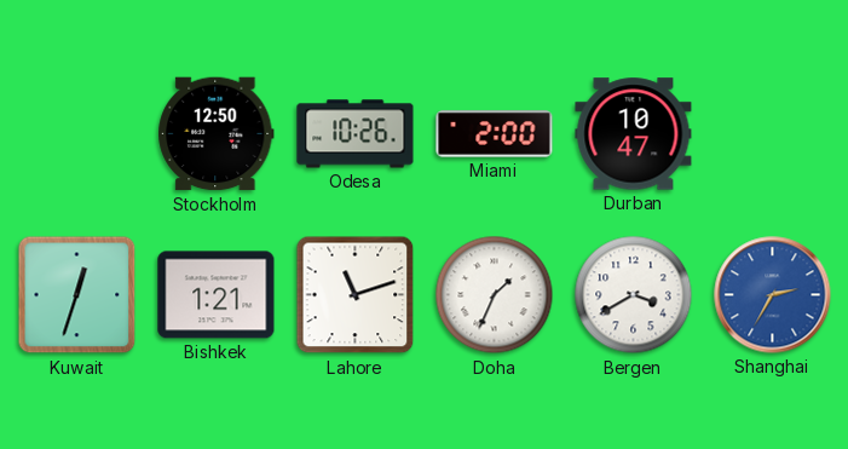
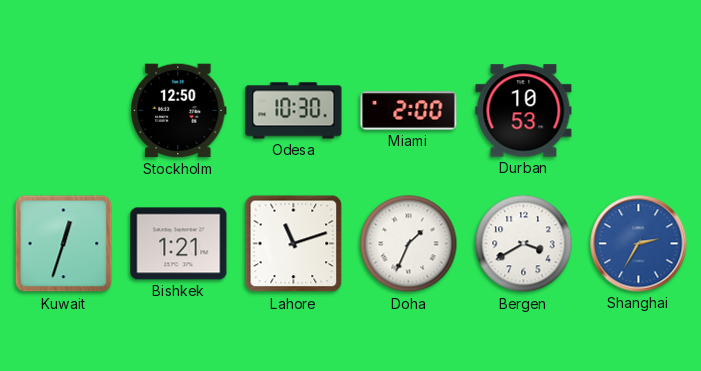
Odesa: 10:26 -> 10:30
Durban: 10:47 -> 10:53
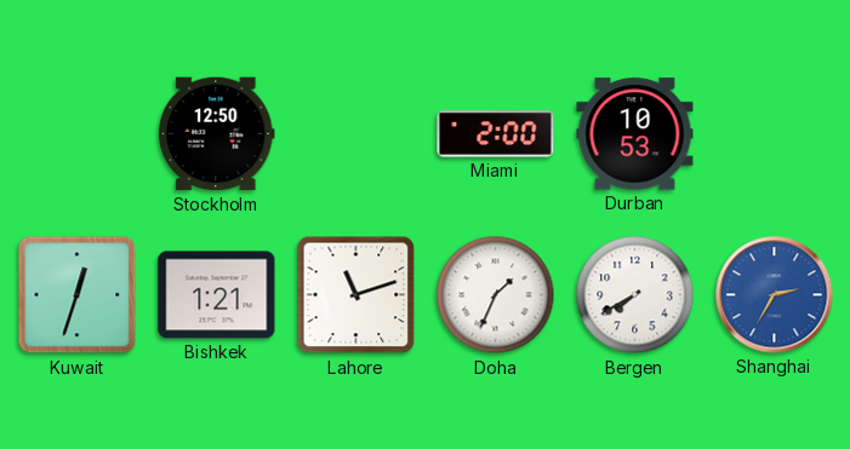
Odesa: 10:30 -> none
Bergen: 3:40 -> 7:40
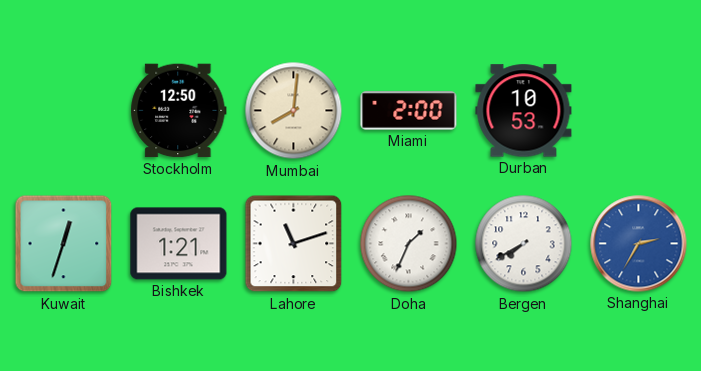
Mumbai: none -> 8:01
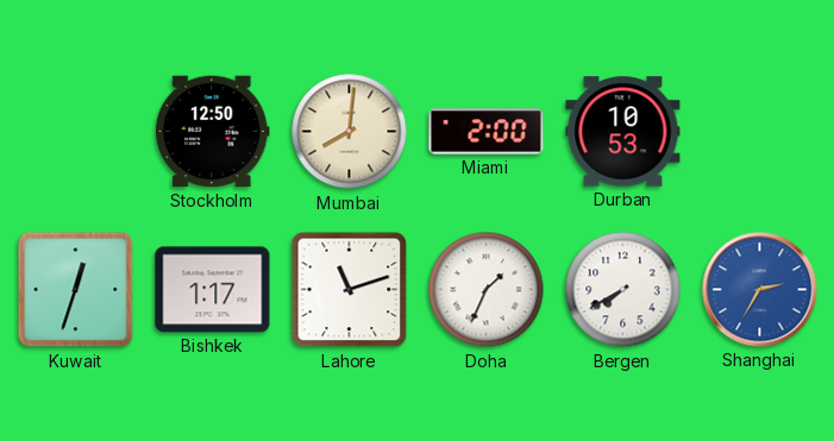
Bishkek: 1:21 -> 1:17
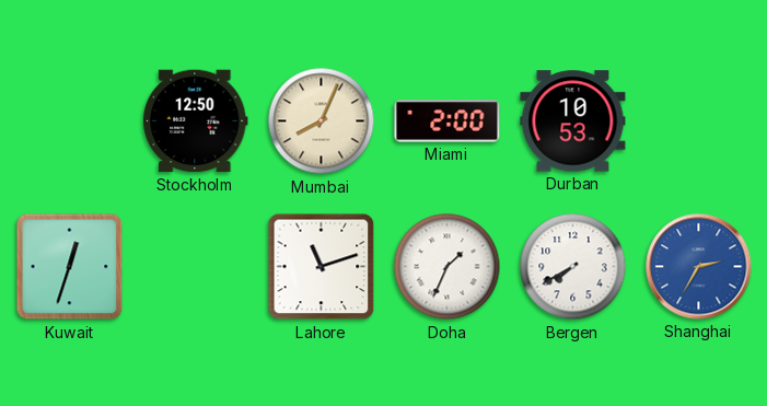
Mumbai: 8:01 -> 8:04
Bishkek: 1:17 -> none
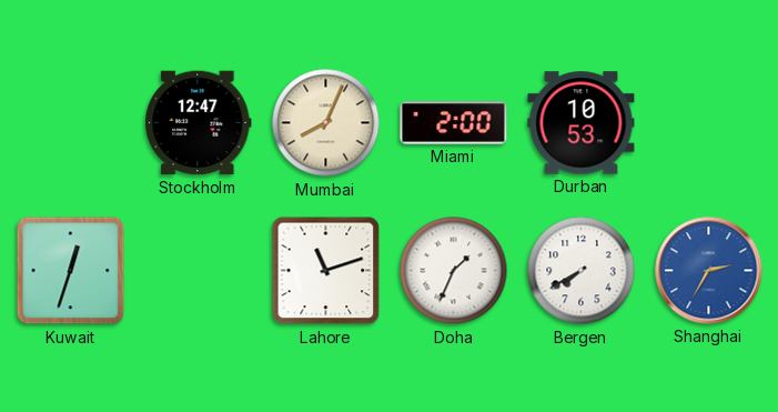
Stockholm: 12:50 -> 12:47
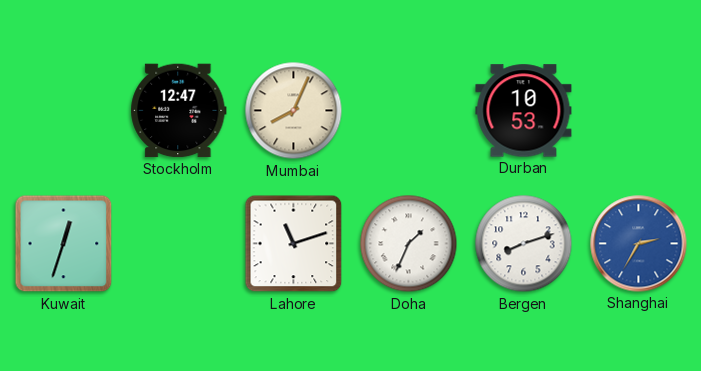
Miami: 2:00 -> none
Bergen: 7:40 -> 8:12
